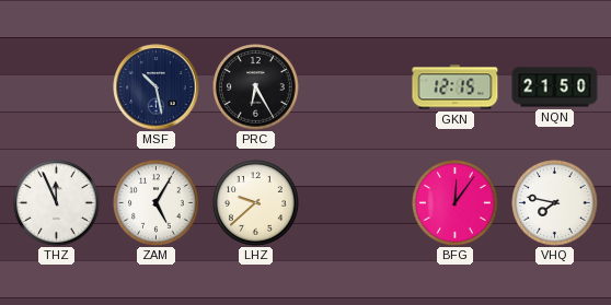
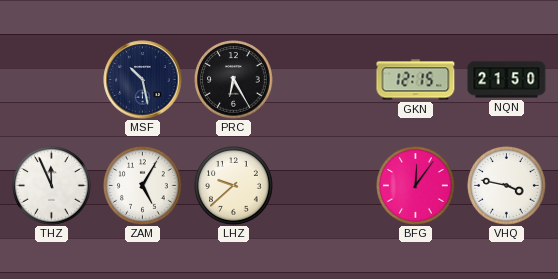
VHQ: 7:47 -> 3:47
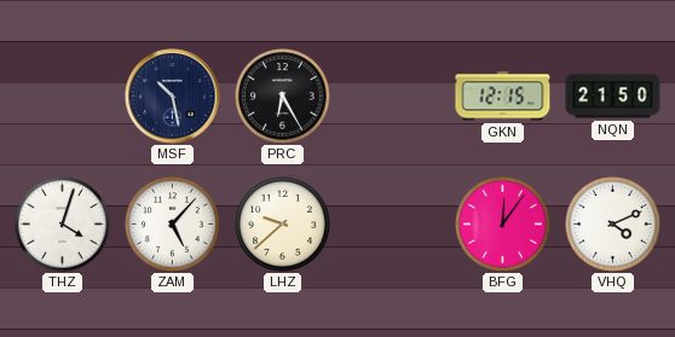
THZ: 11:56 -> 4:03
ZAM: 5:05 -> 5:07
VHQ: 3:47 -> 4:11
